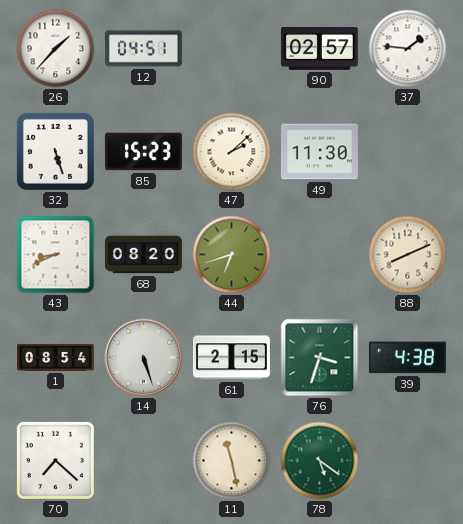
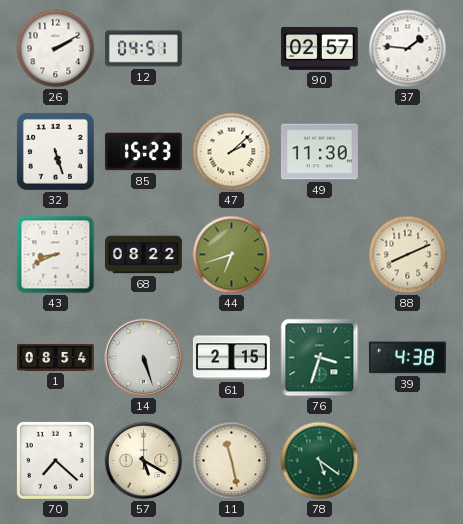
26: 1:37 -> 2:10
68: 08:20 -> 08:22
57: none -> 5:20
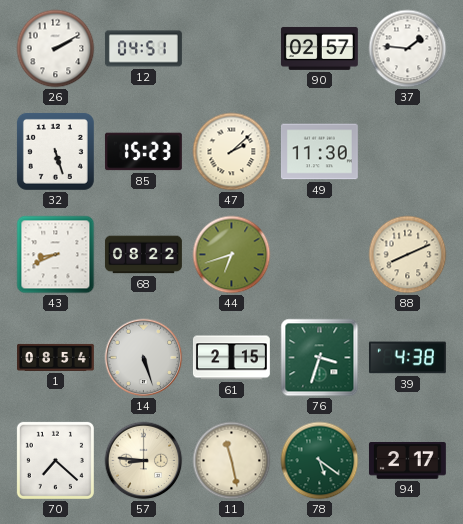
57: 5:20 -> 8:46
94: none -> 2:17
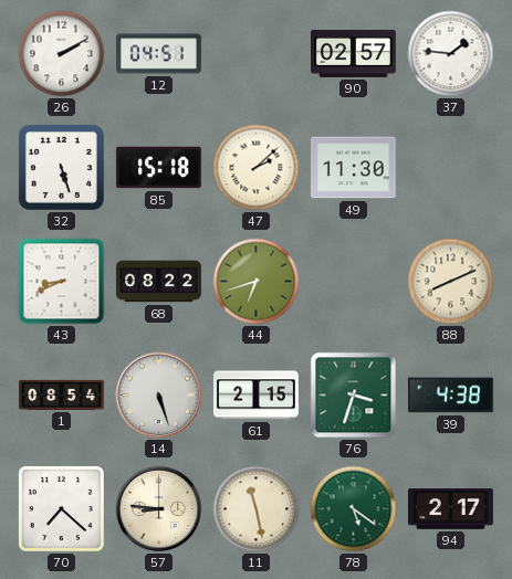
85: 15:23 -> 15:18
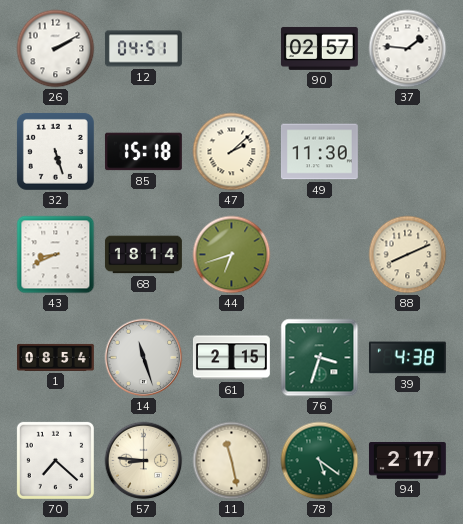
68: 08:22 -> 18:14
14: 5:27 -> 11:27
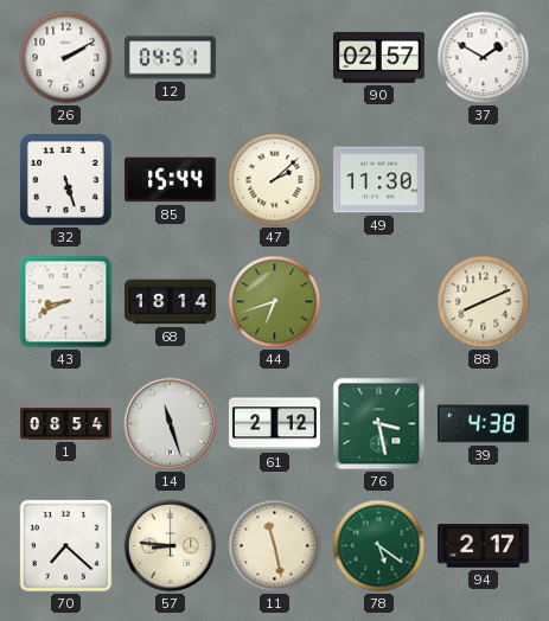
37: 1:46 -> 1:50
85: 15:18 -> 15:44
61: 2:15 -> 2:12
76: 3:33 -> 3:28
